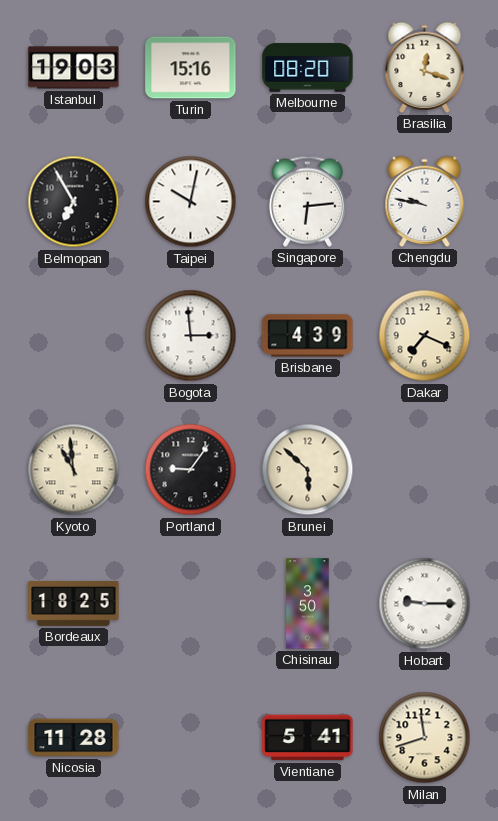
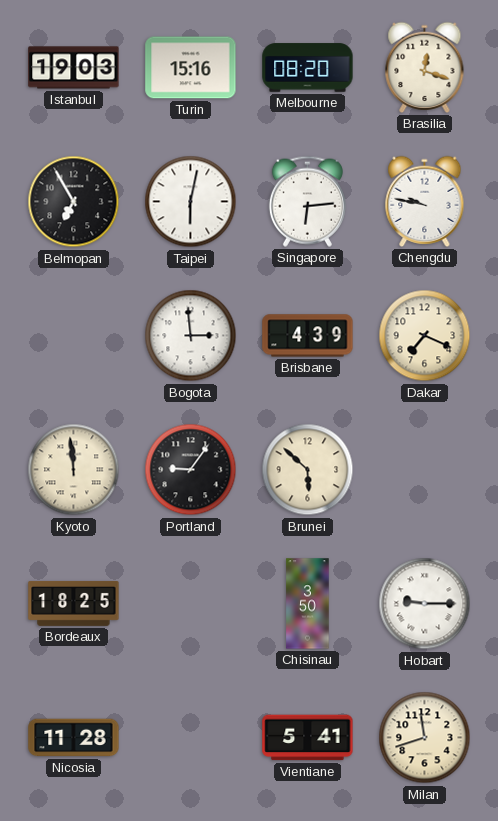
Taipei: 10:02 -> 6:02
Kyoto: 10:59 -> 11:59
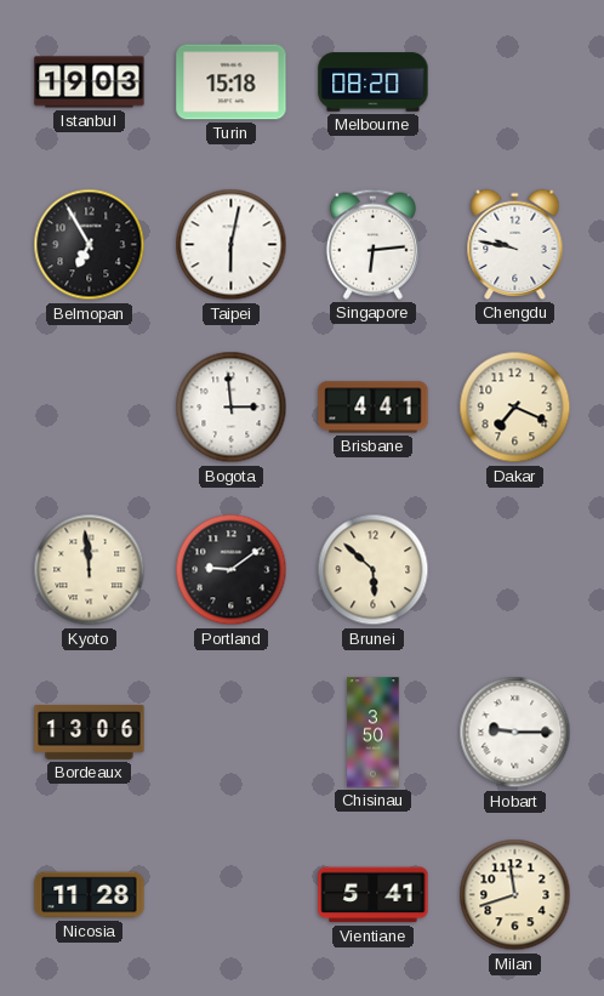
Turin: 15:16 -> 15:18
Brasilia: 12:18 -> none
Brisbane: 4:39 -> 4:41
Portland: 9:06 -> 9:09
Bordeaux: 18:25 -> 13:06
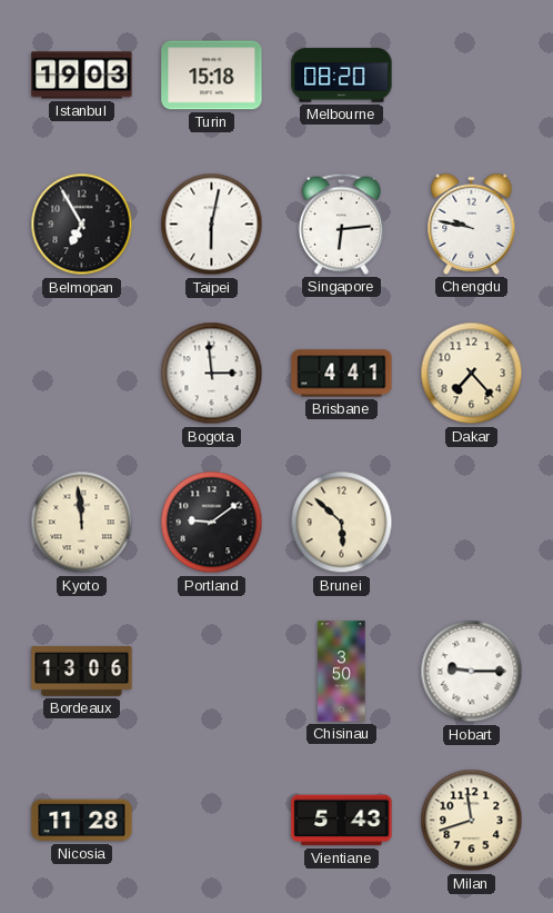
Dakar: 7:19 -> 7:23
Vientiane: 5:41 -> 5:43
